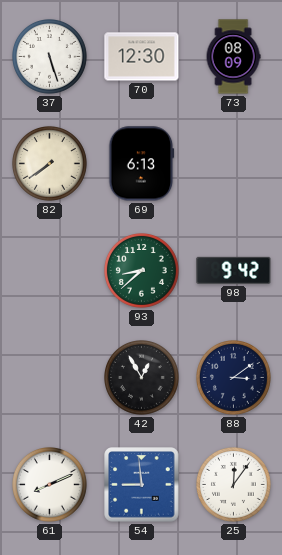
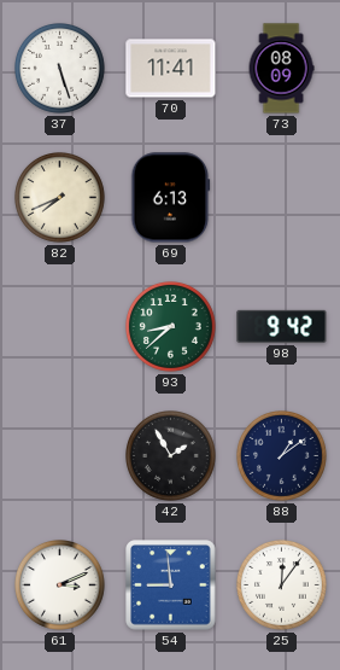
70: 12:30 -> 11:41
82: 7:39 -> 7:41
42: 12:55 -> 1:55
88: 3:09 -> 1:09
61: 8:11 -> 3:11
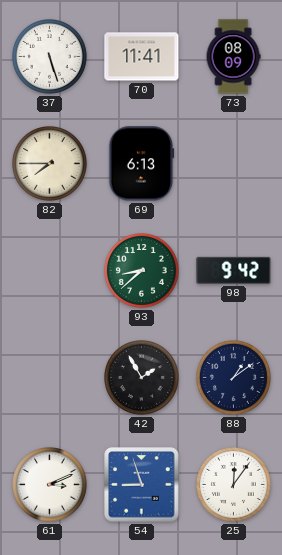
82: 7:41 -> 7:45
54: 8:59 -> 8:57
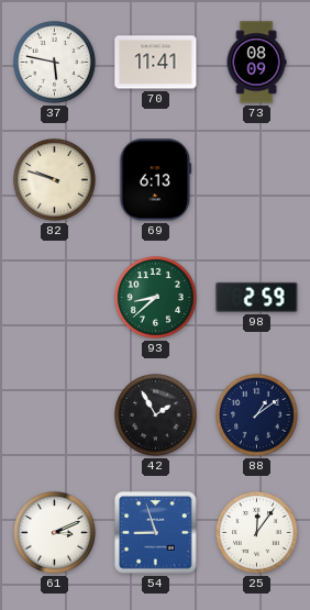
37: 5:27 -> 5:47
82: 7:45 -> 9:48
98: 9:42 -> 2:59
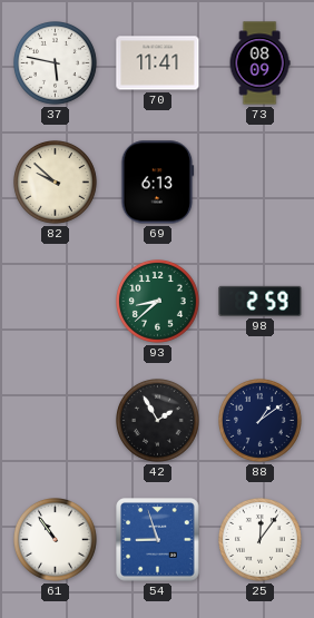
82: 9:48 -> 9:52
61: 3:11 -> 10:54
